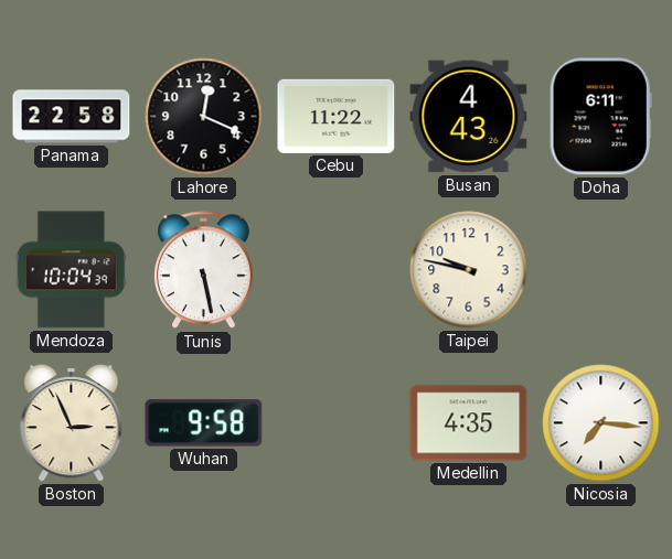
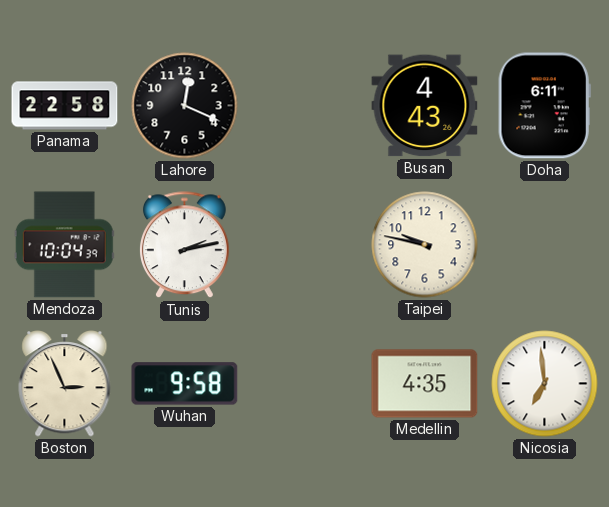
Cebu: 11:22 -> none
Tunis: 5:28 -> 2:13
Nicosia: 7:16 -> 6:59
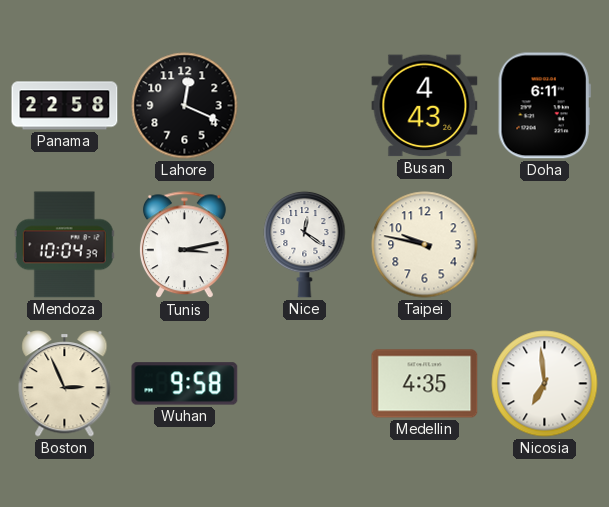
Tunis: 2:13 -> 3:13
Nice: none -> 12:21
